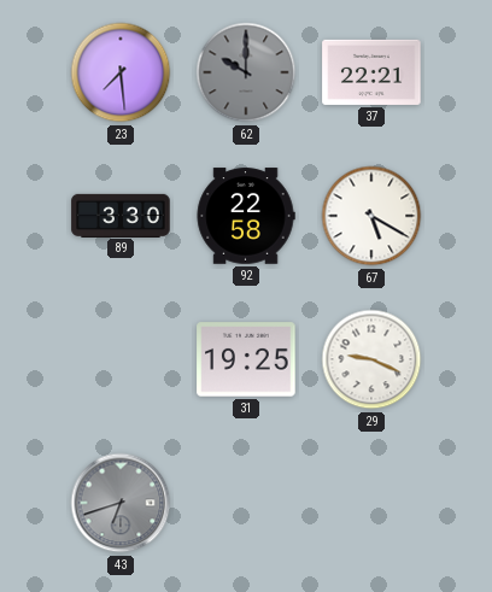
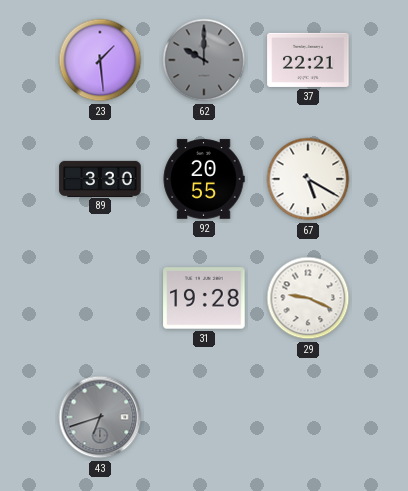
23: 7:29 -> 1:29
92: 22:58 -> 20:55
31: 19:25 -> 19:28
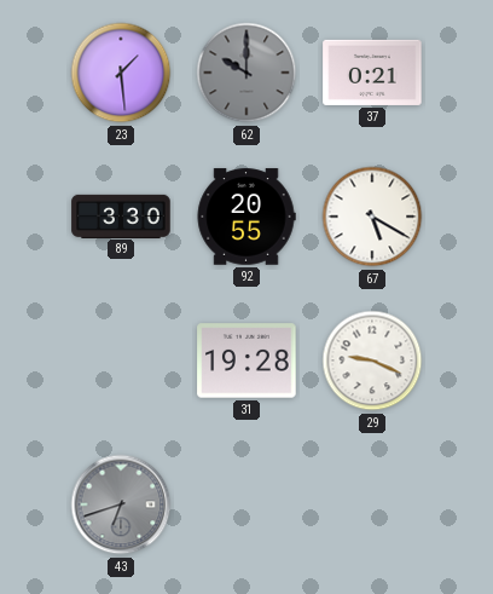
37: 22:21 -> 0:21
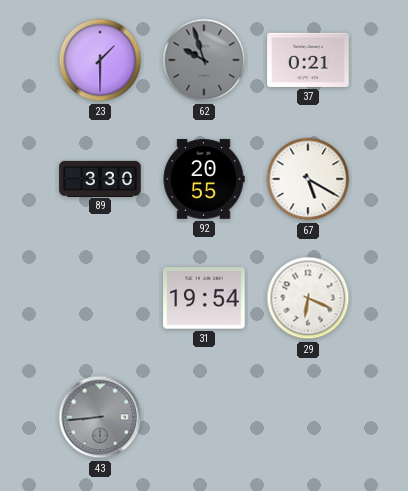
23: 1:29 -> 1:30
62: 10:00 -> 9:57
31: 19:28 -> 19:54
29: 9:19 -> 6:19
43: 6:42 -> 8:44
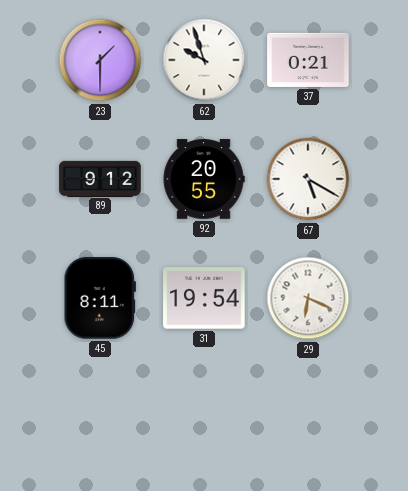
62 dial: grey -> white
89: 3:30 -> 9:12
45: none -> 8:11
43: 8:44 -> none
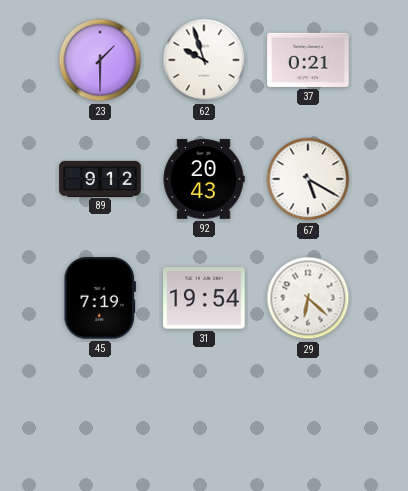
92: 20:55 -> 20:43
45: 8:11 -> 7:19
29: 6:19 -> 6:22
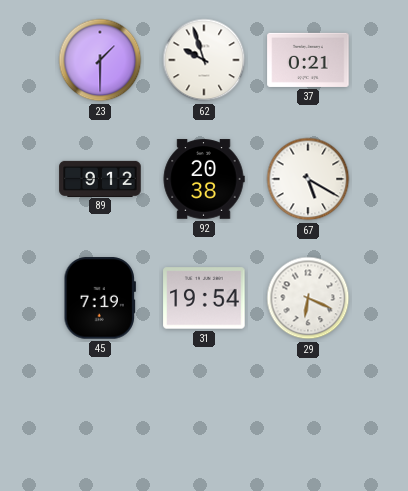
92: 20:43 -> 20:38
29: 6:22 -> 6:19
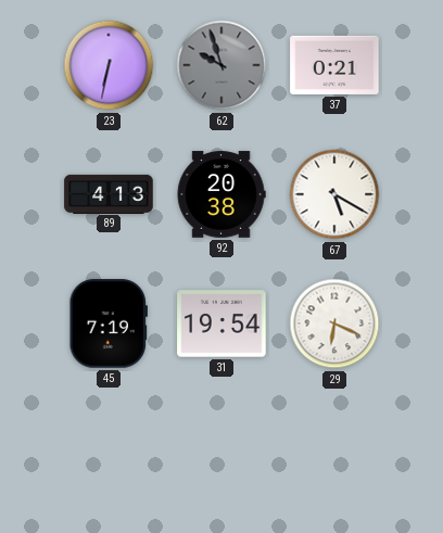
23: 1:30 -> 6:32
62 dial: white -> grey
89: 9:12 -> 4:13
